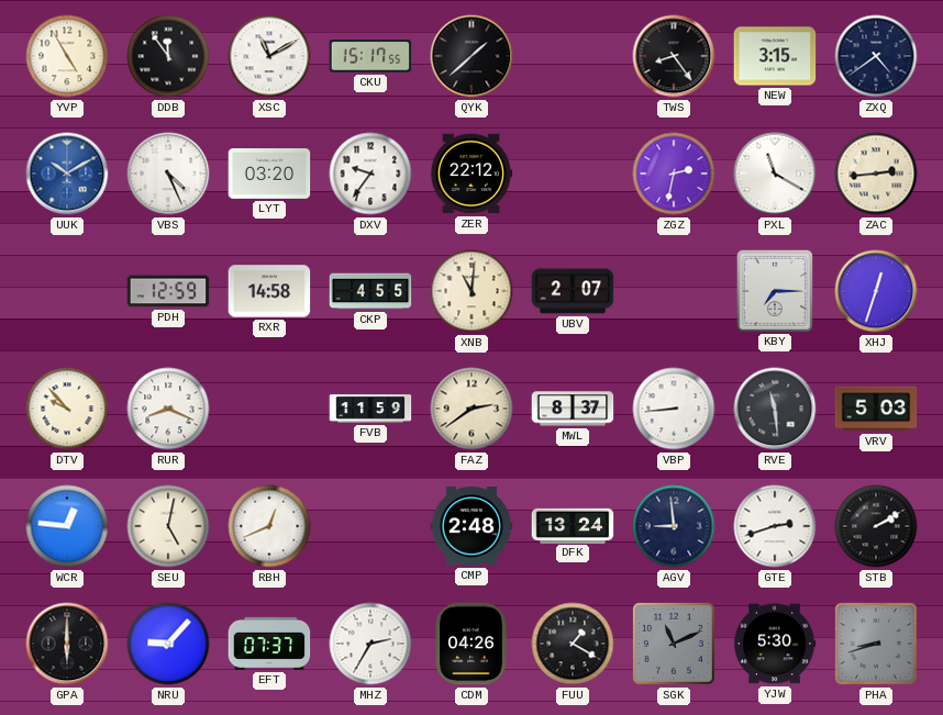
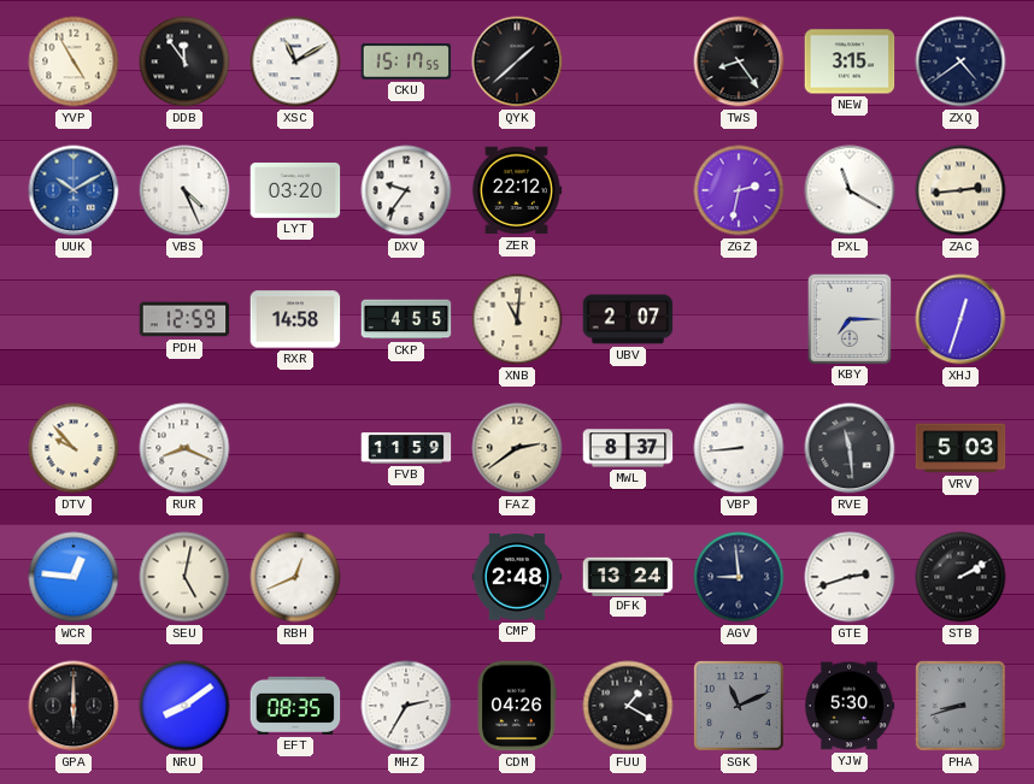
NRU: 9:07 -> 8:09
EFT: 07:37 -> 08:35
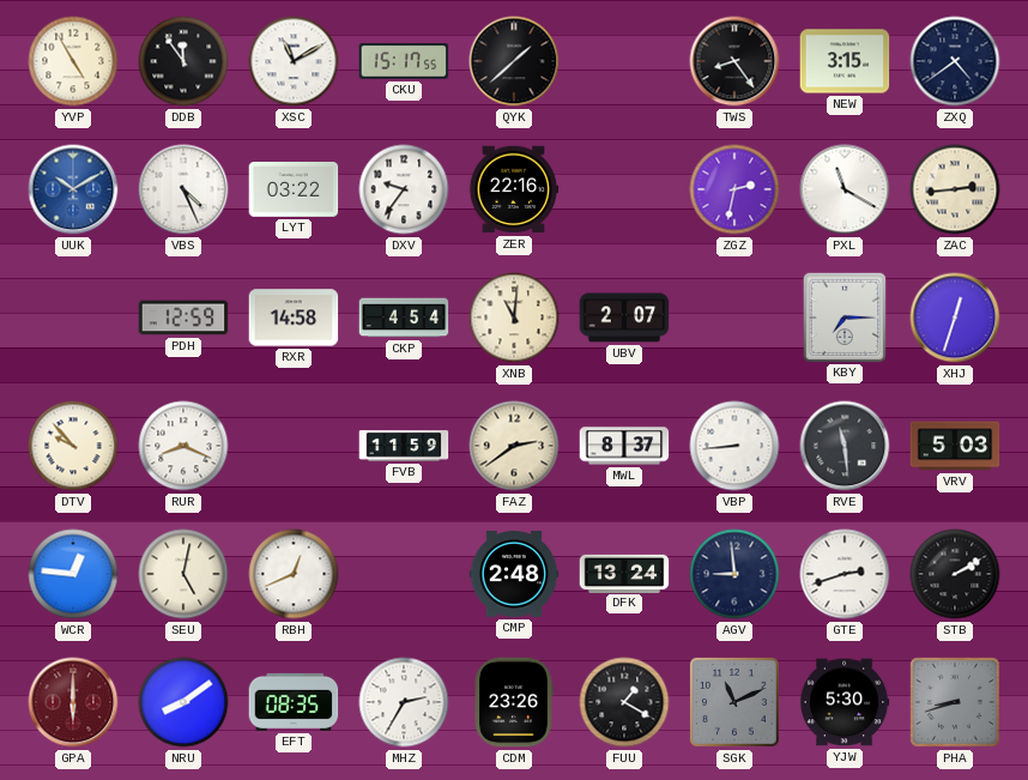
LYT: 03:20 -> 03:22
ZER: 22:12 -> 22:16
CKP: 4:55 -> 4:54
GPA dial: black -> burgundy
CDM: 04:26 -> 23:26
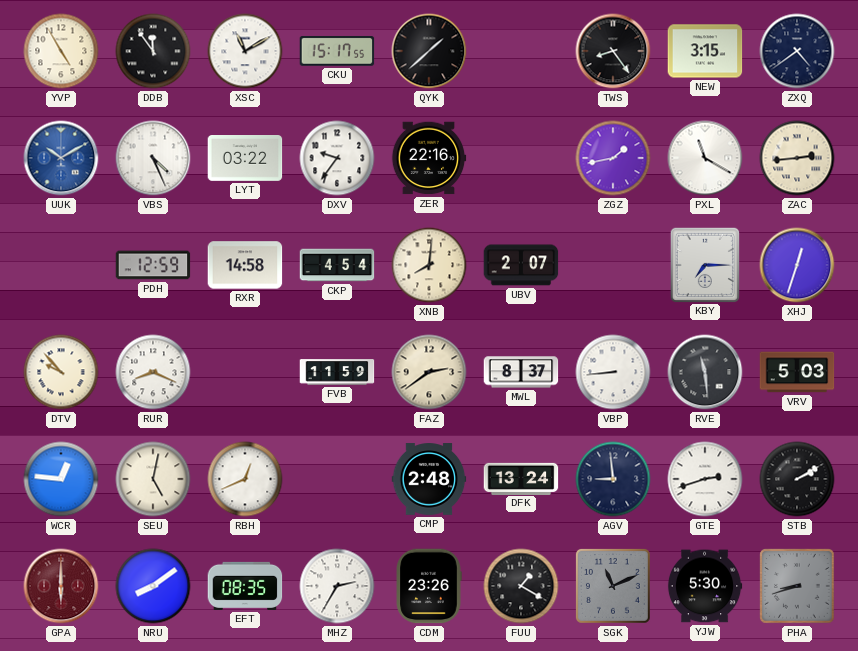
ZGZ: 2:32 -> 1:43
XNB: 11:01 -> 8:01
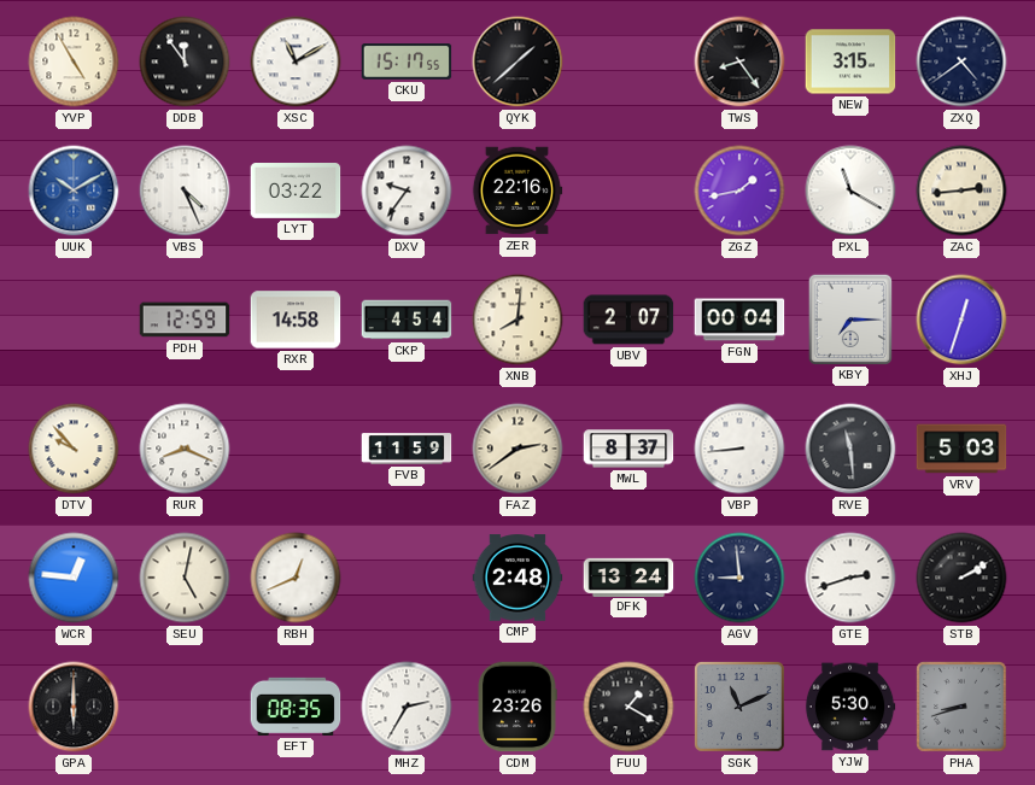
FGN: none -> 00:04
GPA dial: burgundy -> black
NRU: 8:09 -> none
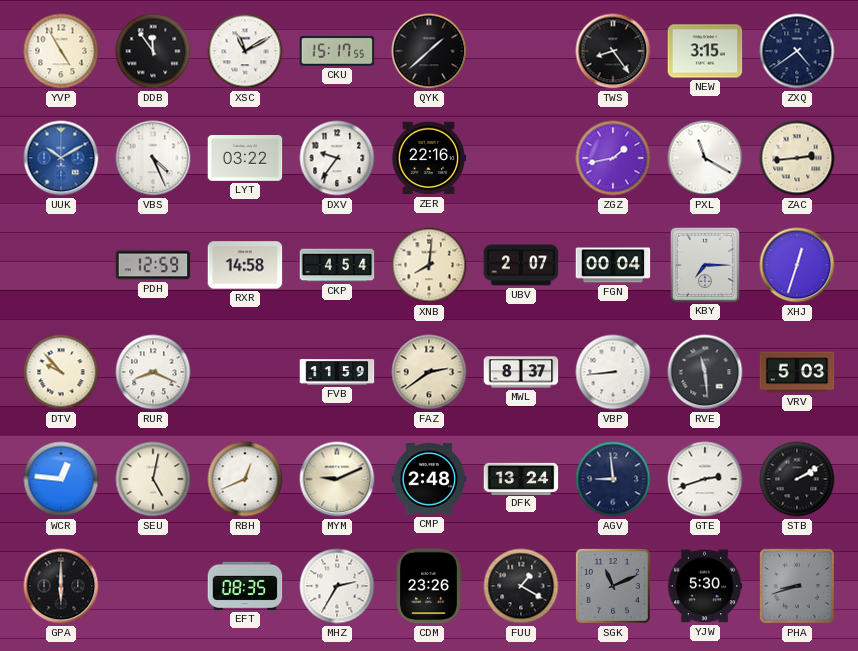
MYM: none -> 9:11
